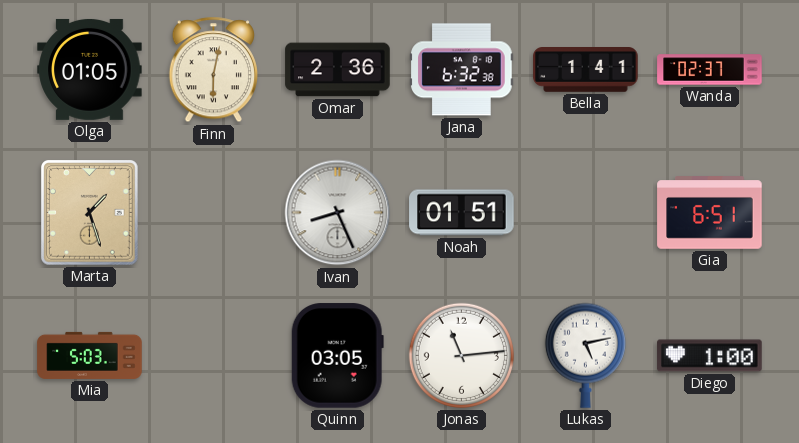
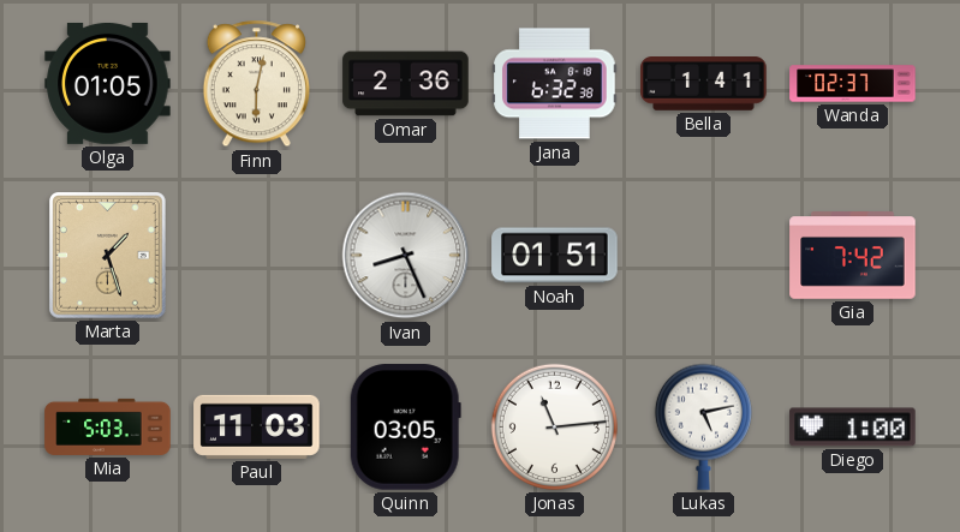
Gia: 6:51 -> 7:42
Paul: none -> 11:03
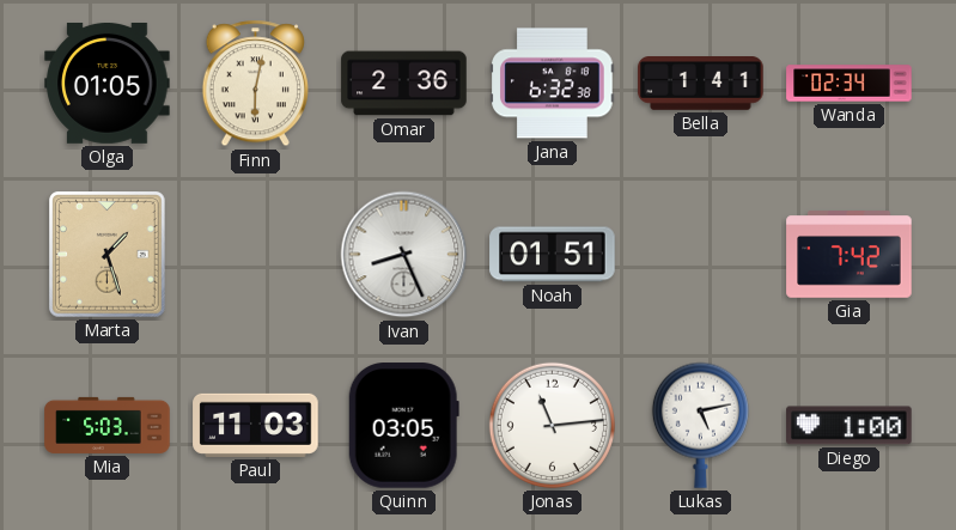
Wanda: 02:37 -> 02:34
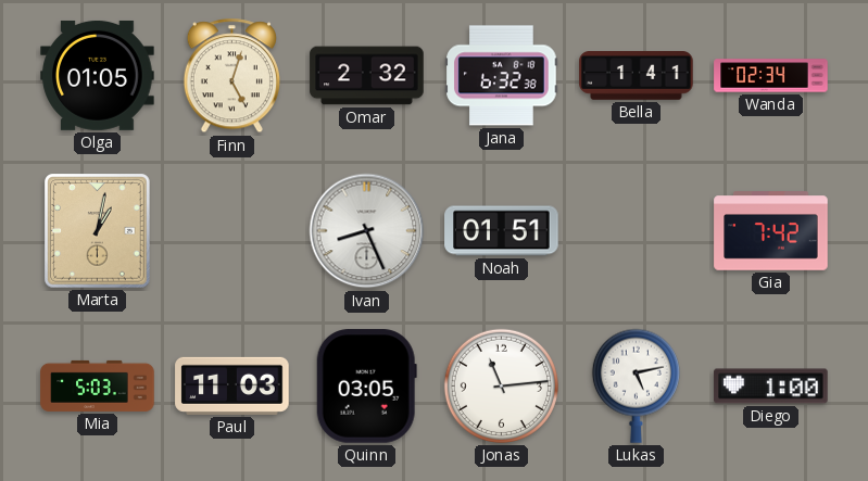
Finn: 6:02 -> 5:03
Omar: 2:36 -> 2:32
Marta: 1:27 -> 1:02
